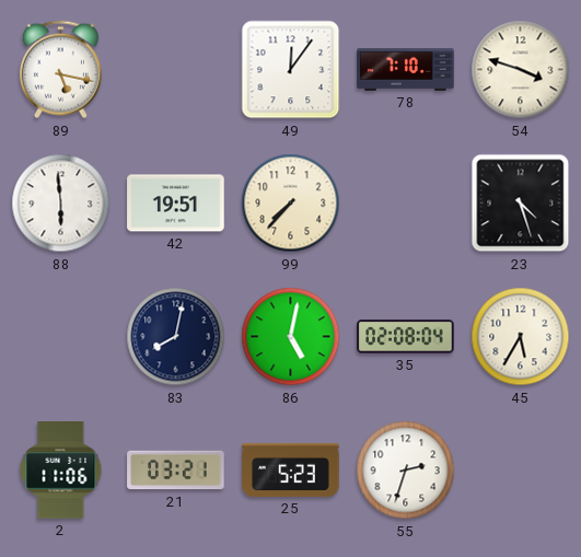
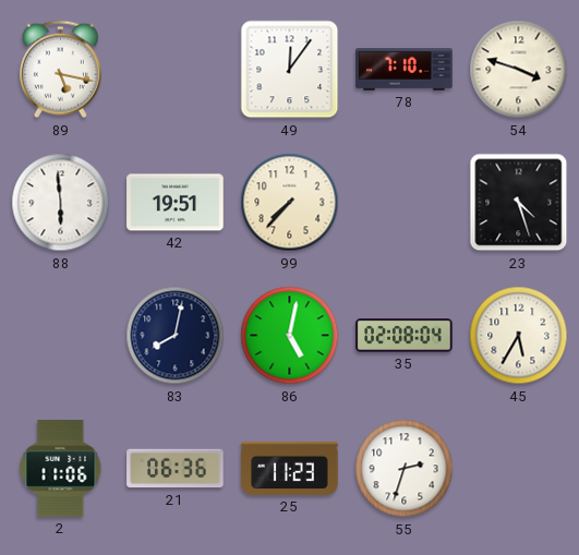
21: 03:21 -> 06:36
25: 5:23 -> 11:23
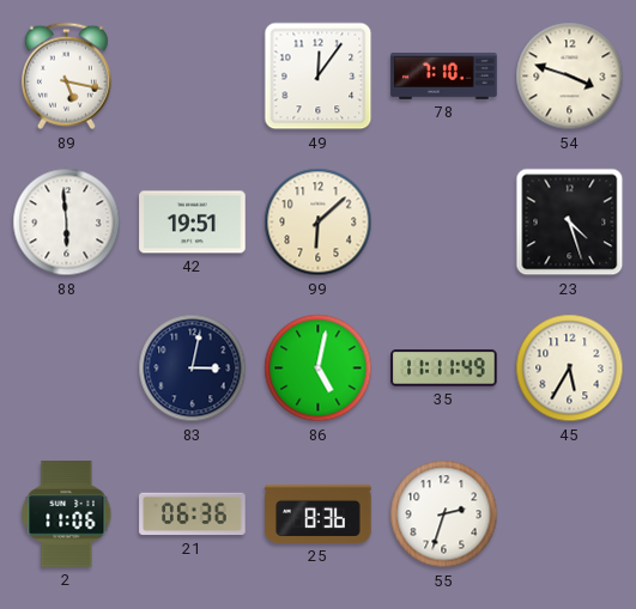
99: 7:37 -> 6:08
83: 8:02 -> 3:02
35: 02:08 -> 11:11
25: 11:23 -> 8:36
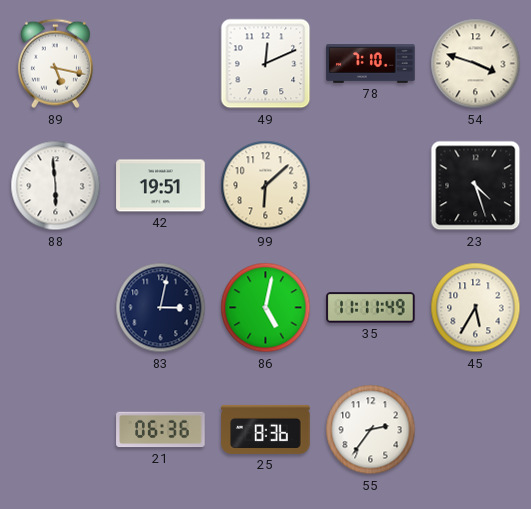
49: 12:06 -> 12:11
2: 11:06 -> none
55: 2:33 -> 2:36
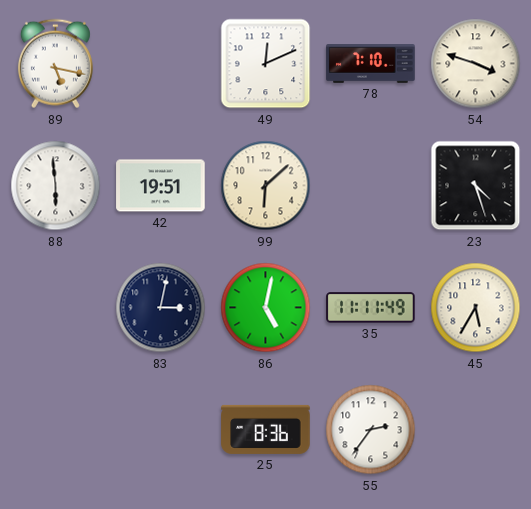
21: 06:36 -> none
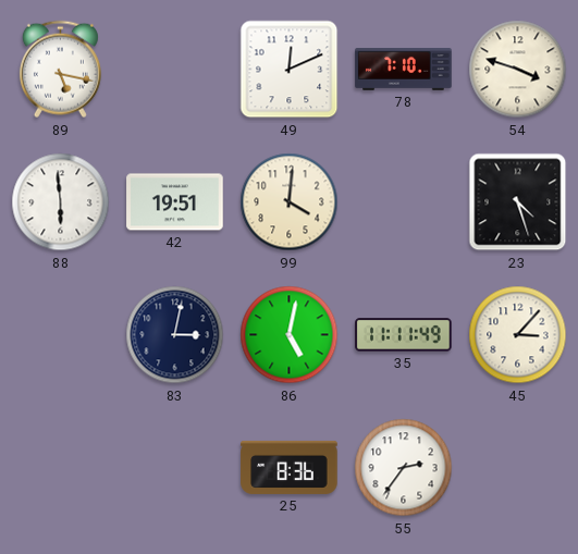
99: 6:08 -> 4:01
45: 5:35 -> 3:07
